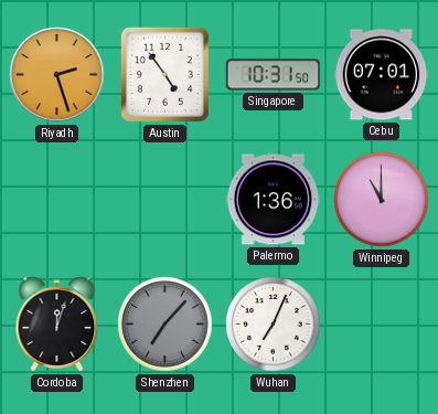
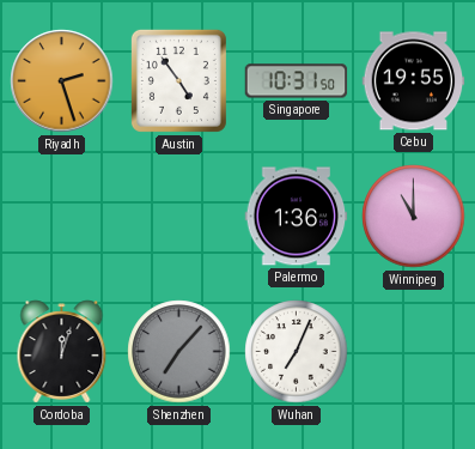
Cebu: 07:01 -> 19:55
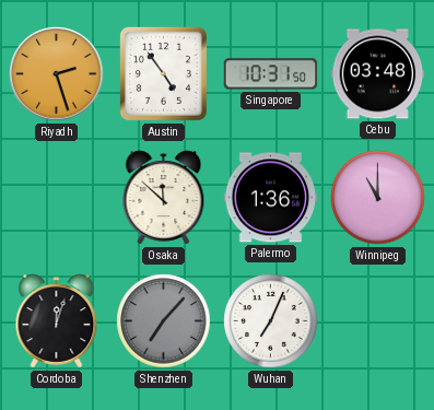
Cebu: 19:55 -> 03:48
Osaka: none -> 11:52
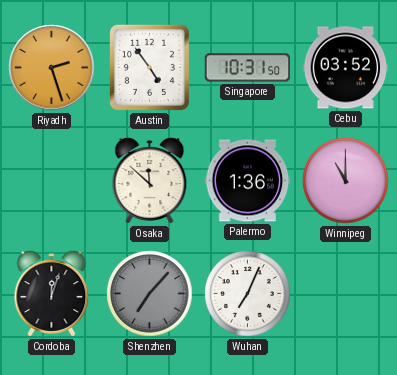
Cebu: 03:48 -> 03:52
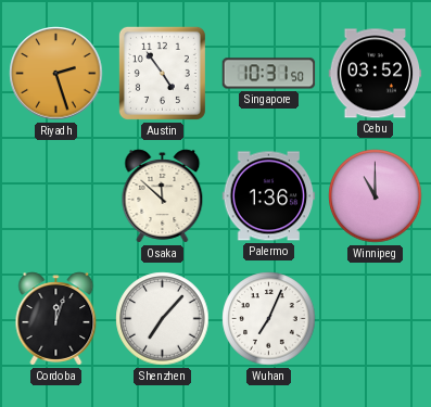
Shenzhen dial: grey -> white
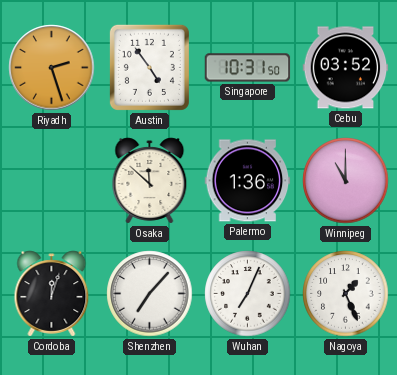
Nagoya: none -> 1:26
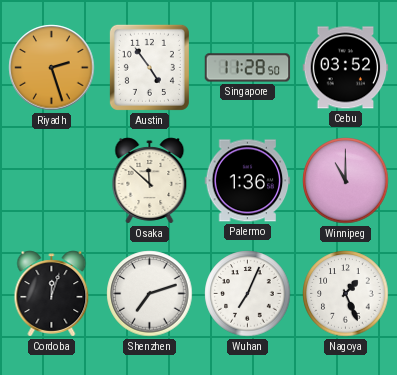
Singapore: 10:31 -> 11:28
Shenzhen: 7:07 -> 7:12
